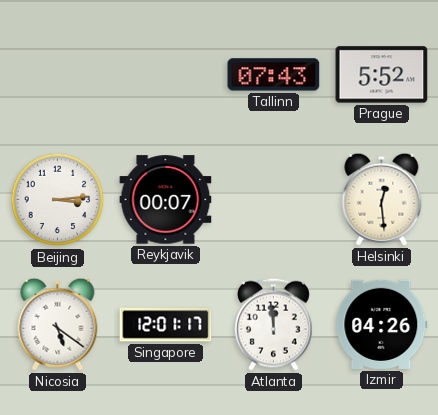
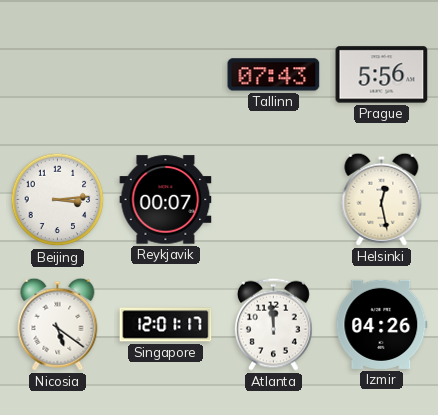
Prague: 5:52 -> 5:56
Helsinki: 12:29 -> 12:28
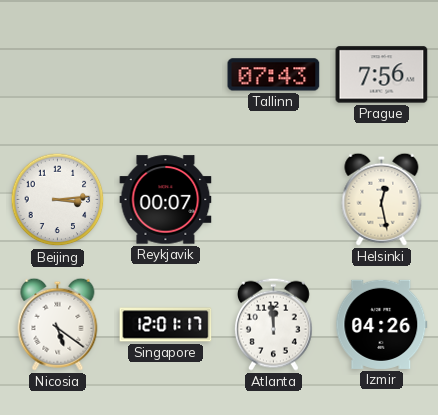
Prague: 5:56 -> 7:56
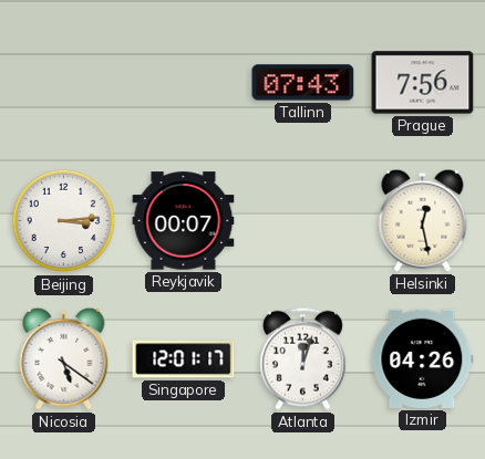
Atlanta: 11:59 -> 12:03
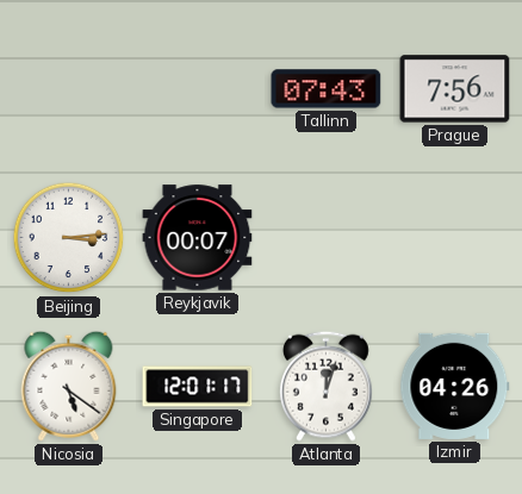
Helsinki: 12:28 -> none
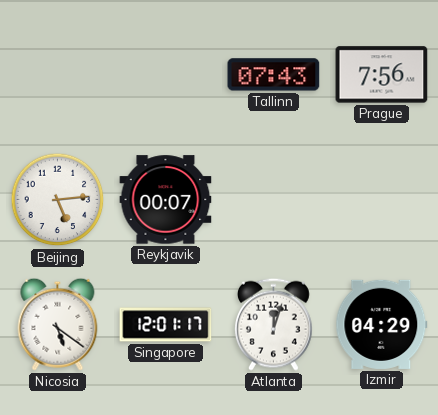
Beijing: 3:14 -> 5:14
Izmir: 04:26 -> 04:29
